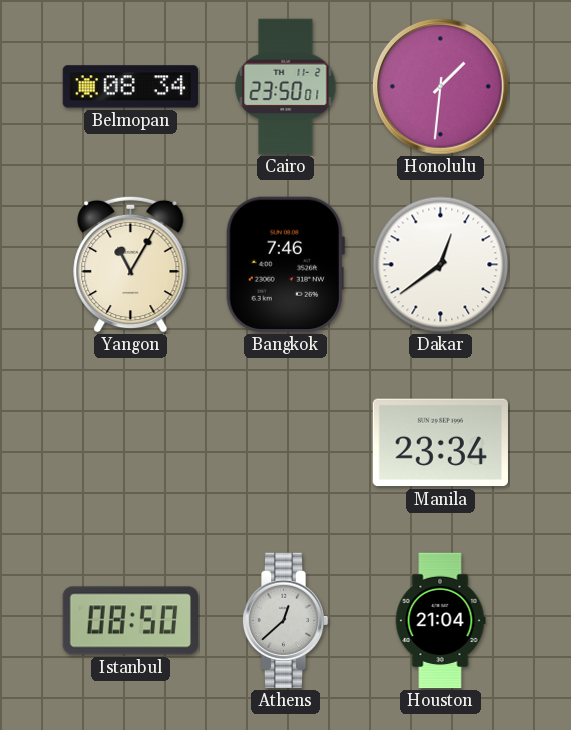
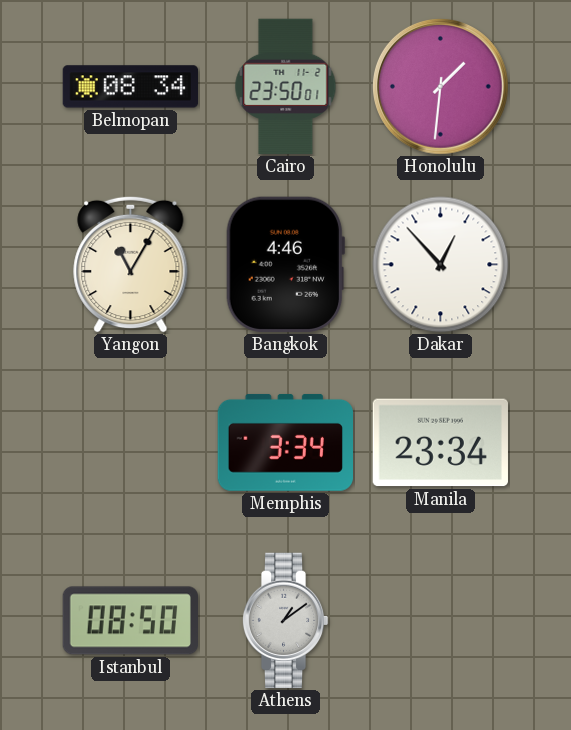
Bangkok: 7:46 -> 4:46
Dakar: 12:39 -> 12:53
Memphis: none -> 3:34
Athens: 12:38 -> 1:09
Houston: 21:04 -> none
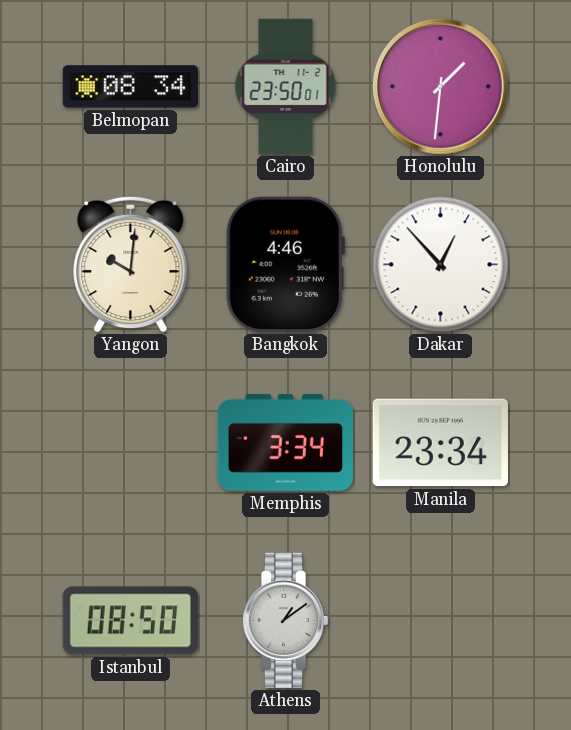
Yangon: 11:05 -> 10:01
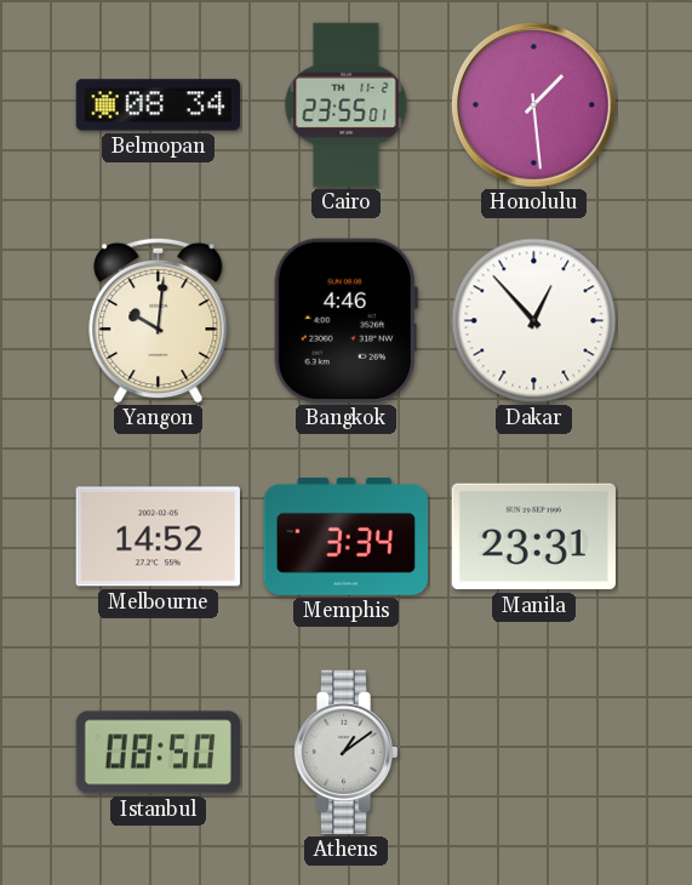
Cairo: 23:50 -> 23:55
Honolulu: 1:31 -> 1:29
Melbourne: none -> 14:52
Manila: 23:34 -> 23:31
